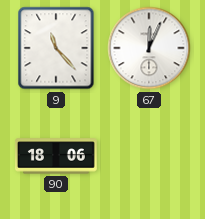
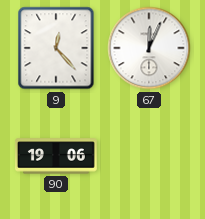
9: 11:23 -> 12:23
90: 18:06 -> 19:06
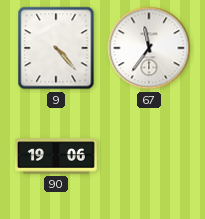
9: 12:23 -> 4:23
67: 12:04 -> 11:36
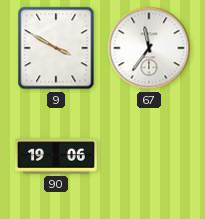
9: 4:23 -> 3:50
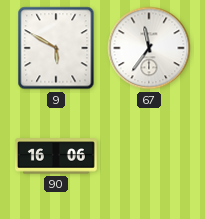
9: 3:50 -> 5:50
90: 19:06 -> 16:06
